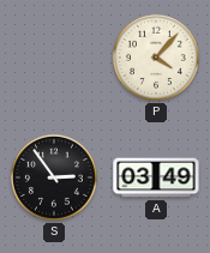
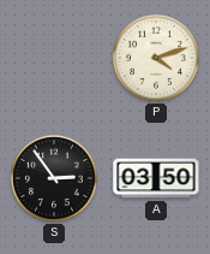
P: 4:07 -> 4:12
A: 03:49 -> 03:50
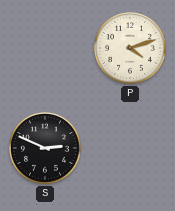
S: 2:54 -> 2:49
A: 03:50 -> none
